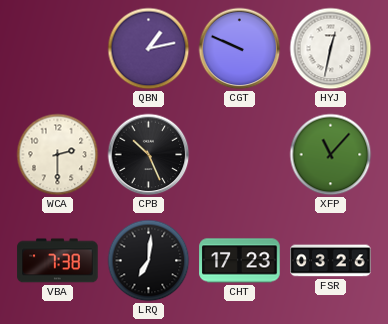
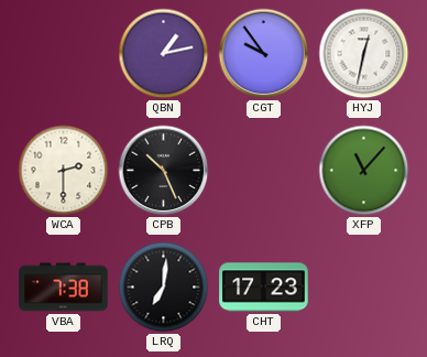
CGT: 9:49 -> 9:54
FSR: 03:26 -> none
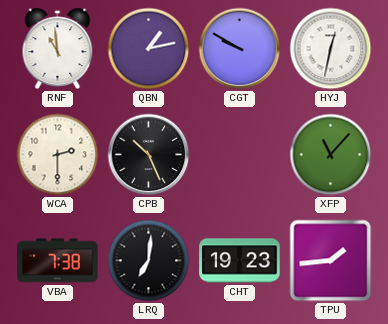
RNF: none -> 10:59
CGT: 9:54 -> 9:50
CHT: 17:23 -> 19:23
TPU: none -> 1:44
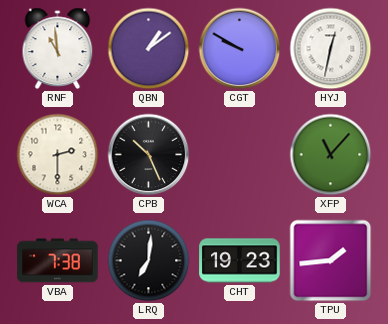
QBN: 1:13 -> 1:09
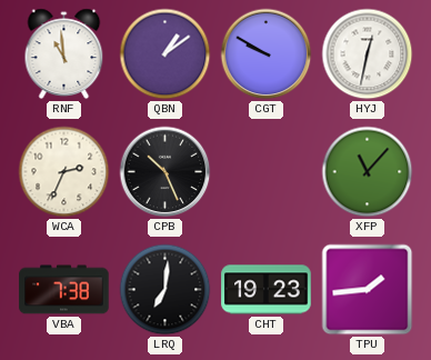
WCA: 2:30 -> 2:34
